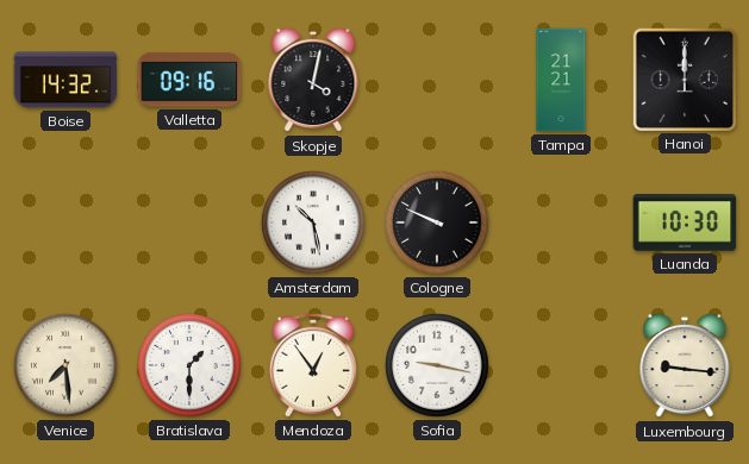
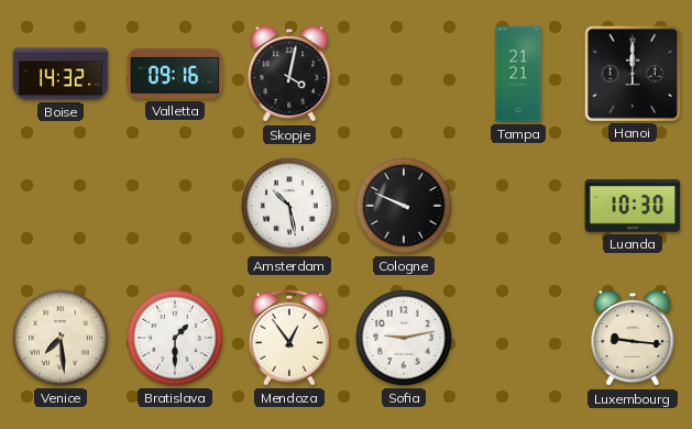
Sofia: 9:17 -> 9:13
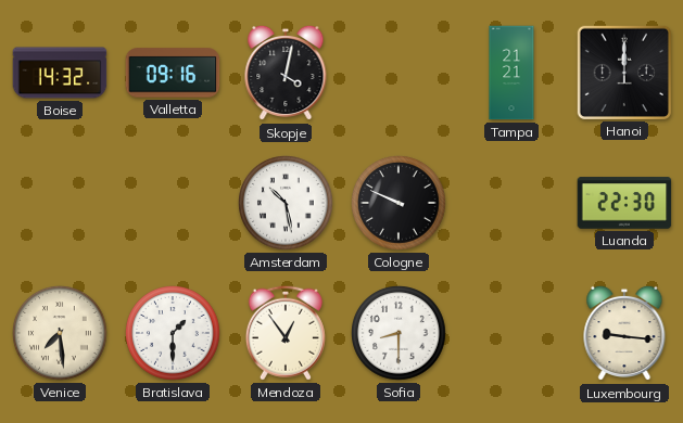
Luanda: 10:30 -> 22:30
Sofia: 9:13 -> 8:30
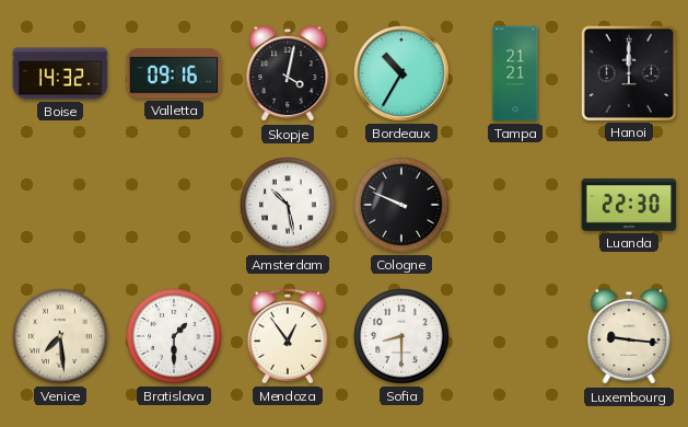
Bordeaux: none -> 10:35
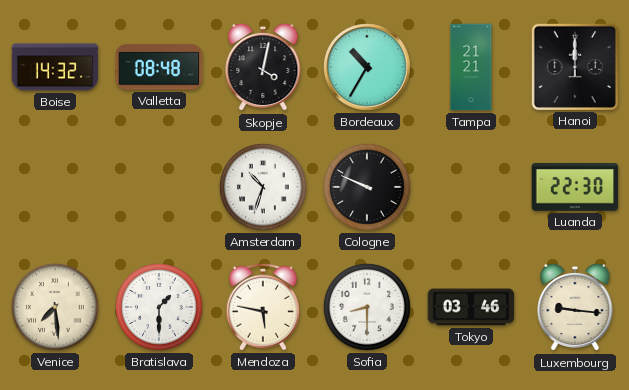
Valletta: 09:16 -> 08:48
Amsterdam: 10:28 -> 10:33
Mendoza: 12:54 -> 5:47
Tokyo: none -> 03:46
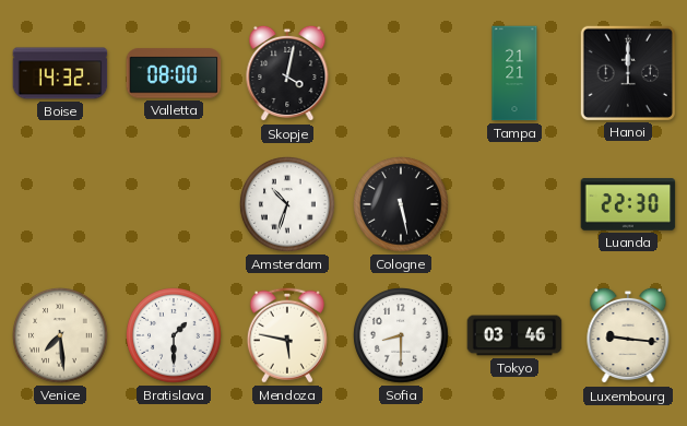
Valletta: 08:48 -> 08:00
Bordeaux: 10:35 -> none
Cologne: 9:49 -> 5:28
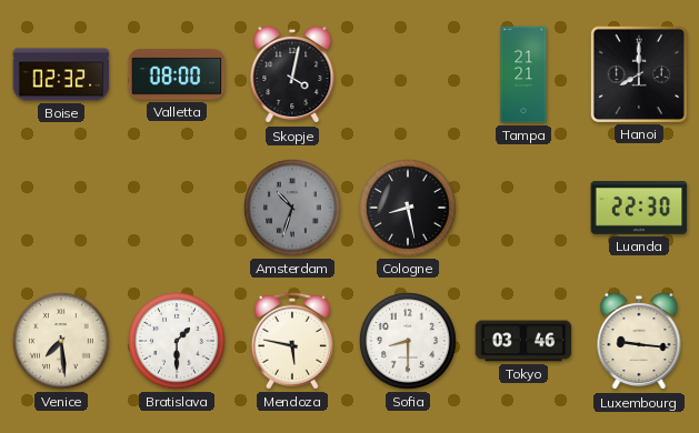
Boise: 14:32 -> 02:32
Hanoi: 12:00 -> 8:00
Amsterdam dial: white -> grey
Cologne: 5:28 -> 8:28
